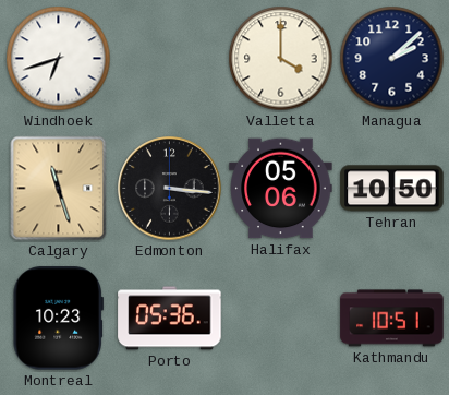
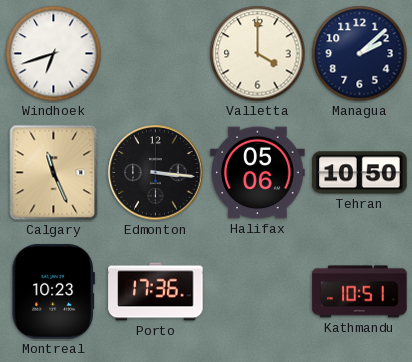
Calgary: 11:27 -> 11:26
Porto: 05:36 -> 17:36
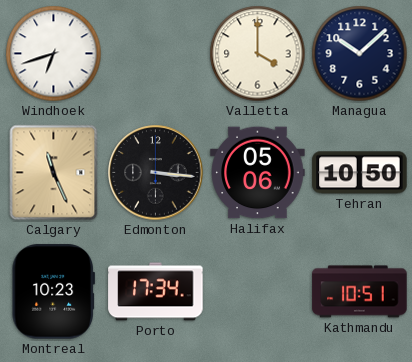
Managua: 2:08 -> 10:08
Porto: 17:36 -> 17:34
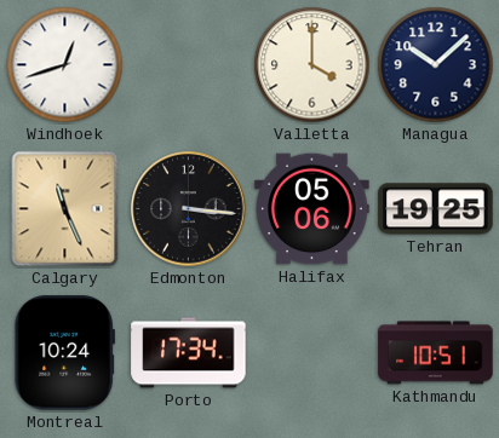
Windhoek: 6:42 -> 12:42
Tehran: 10:50 -> 19:25
Montreal: 10:23 -> 10:24
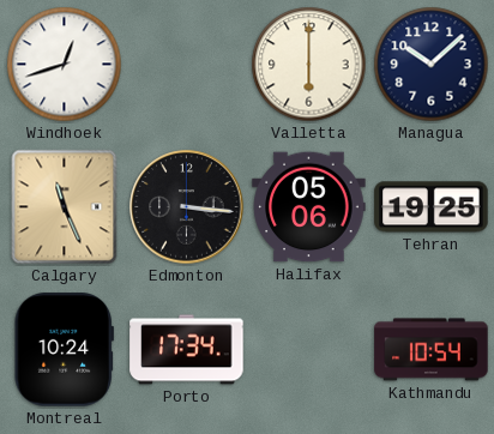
Valletta: 4:00 -> 6:00
Kathmandu: 10:51 -> 10:54
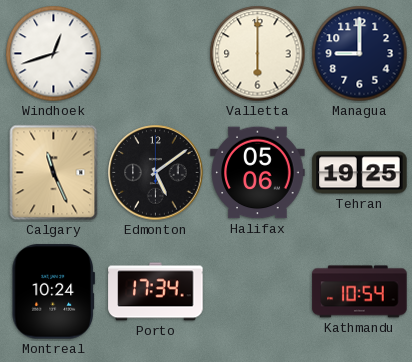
Managua: 10:08 -> 9:00
Edmonton: 3:16 -> 5:09
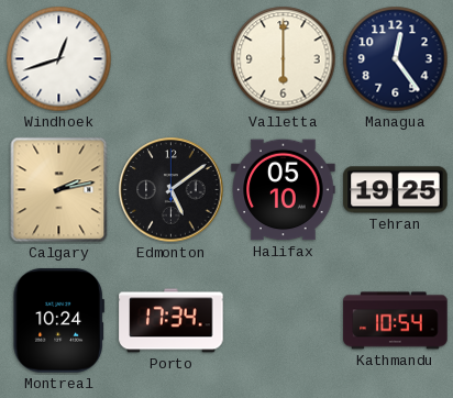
Managua: 9:00 -> 12:24
Calgary: 11:26 -> 2:13
Halifax: 05:06 -> 05:10
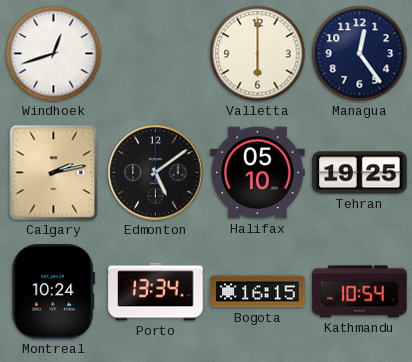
Porto: 17:34 -> 13:34
Bogota: none -> 16:15
